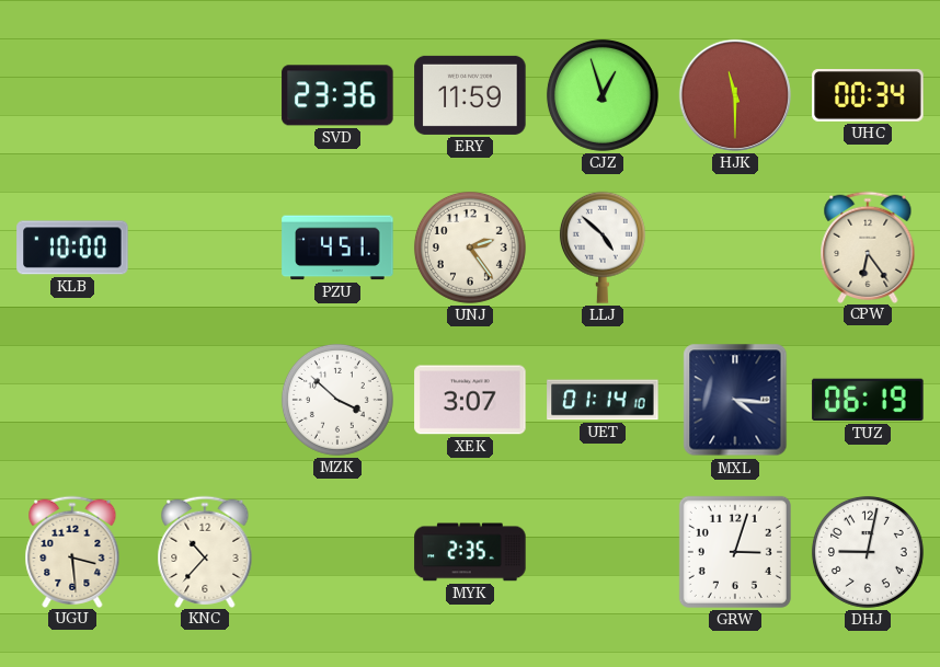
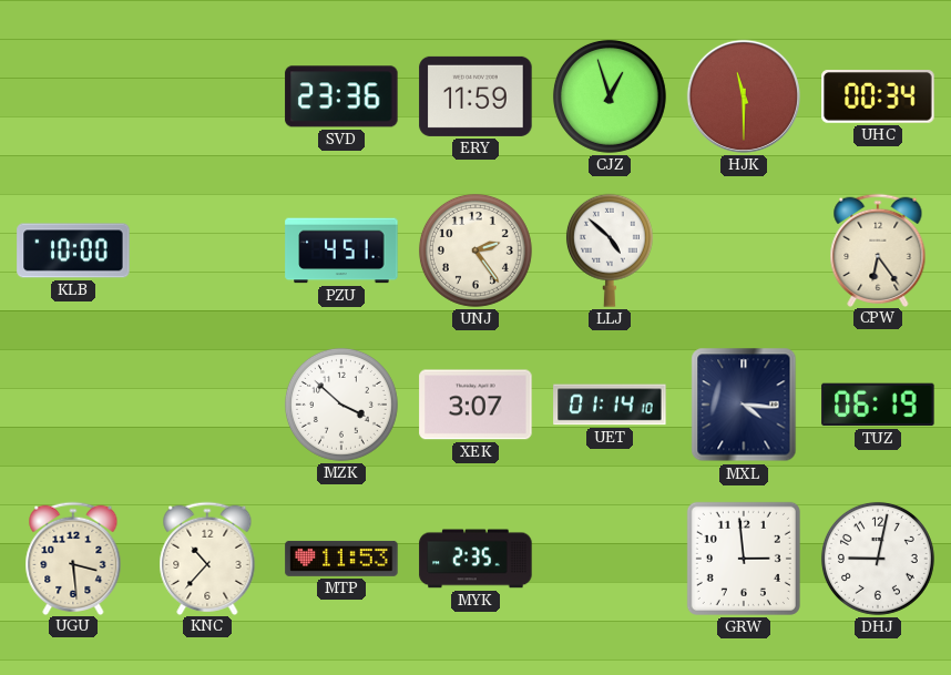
MTP: none -> 11:53
GRW: 3:03 -> 2:59
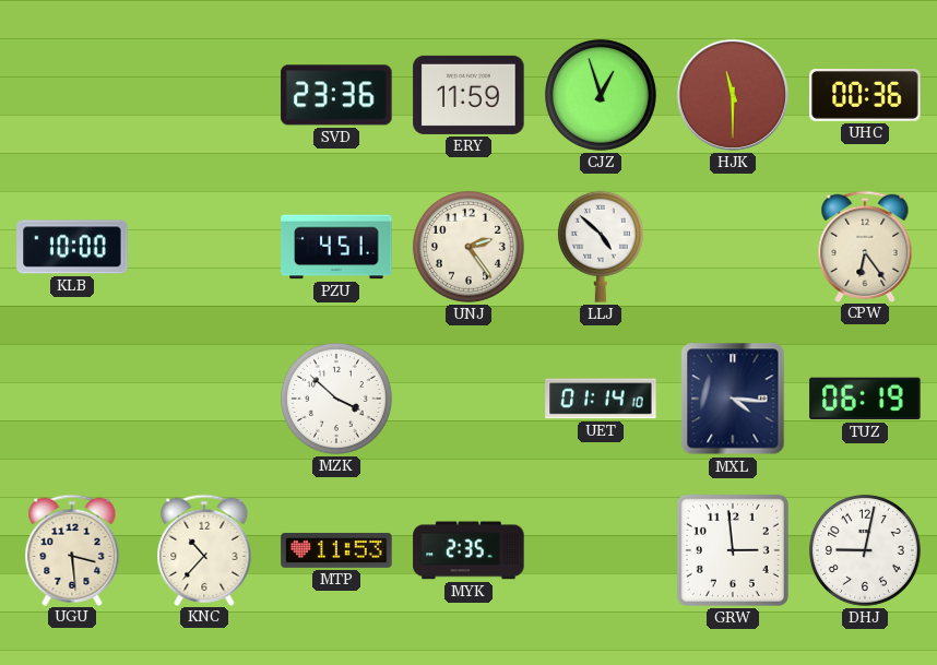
UHC: 00:34 -> 00:36
XEK: 3:07 -> none
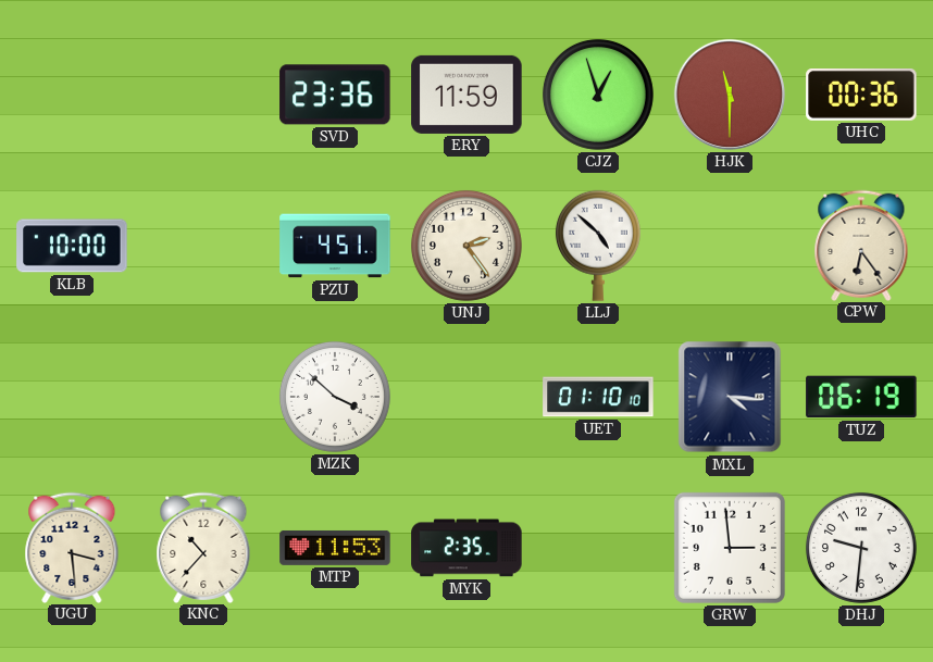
UET: 01:14 -> 01:10
DHJ: 9:02 -> 9:31
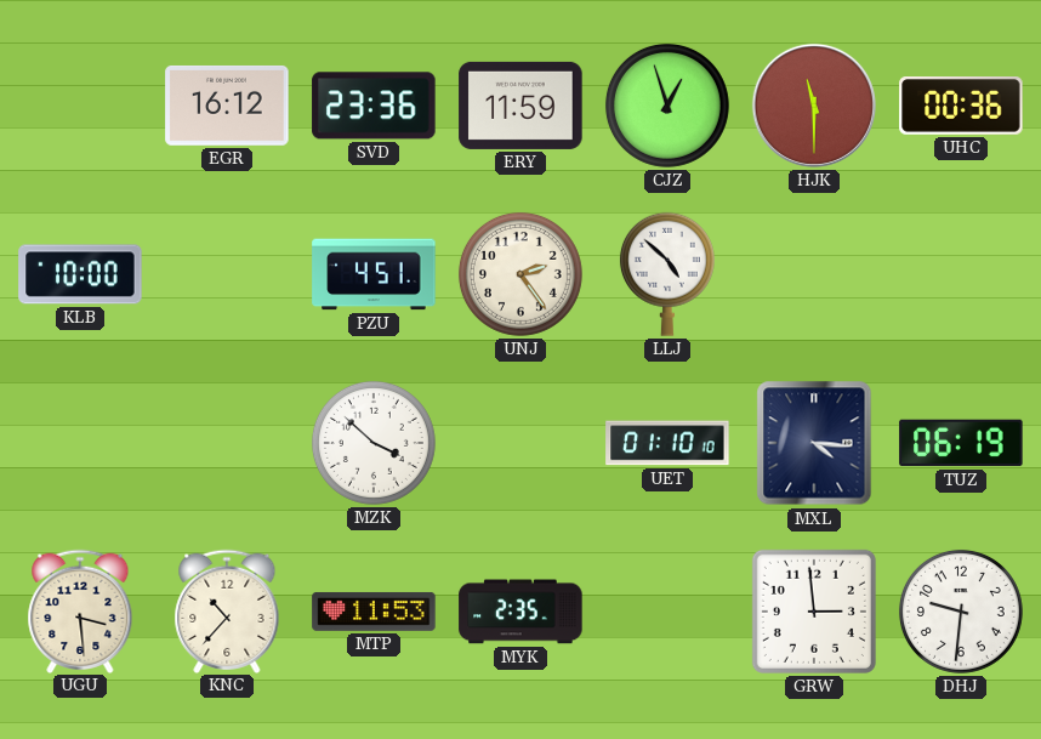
EGR: none -> 16:12
CPW: 6:24 -> none
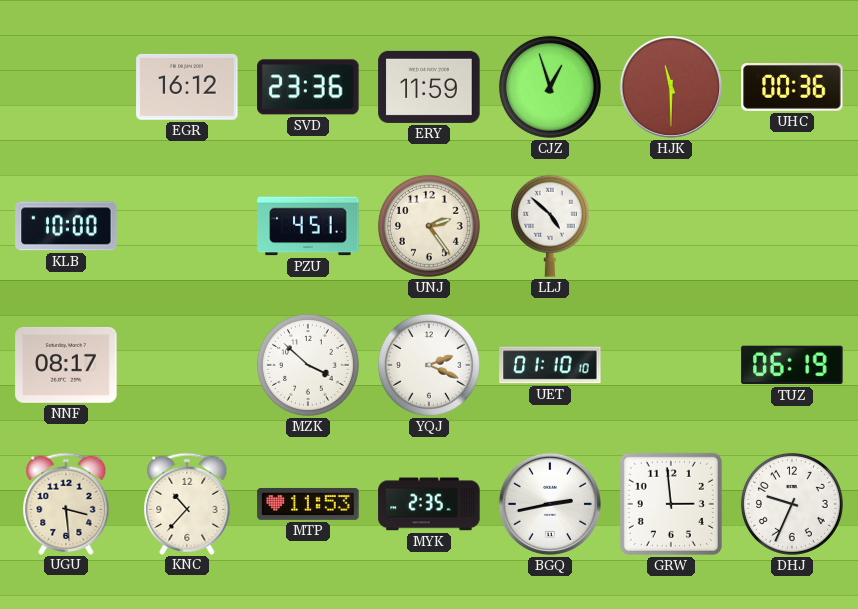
NNF: none -> 08:17
YQJ: none -> 2:19
MXL: 4:16 -> none
BGQ: none -> 2:43
DHJ: 9:31 -> 9:34
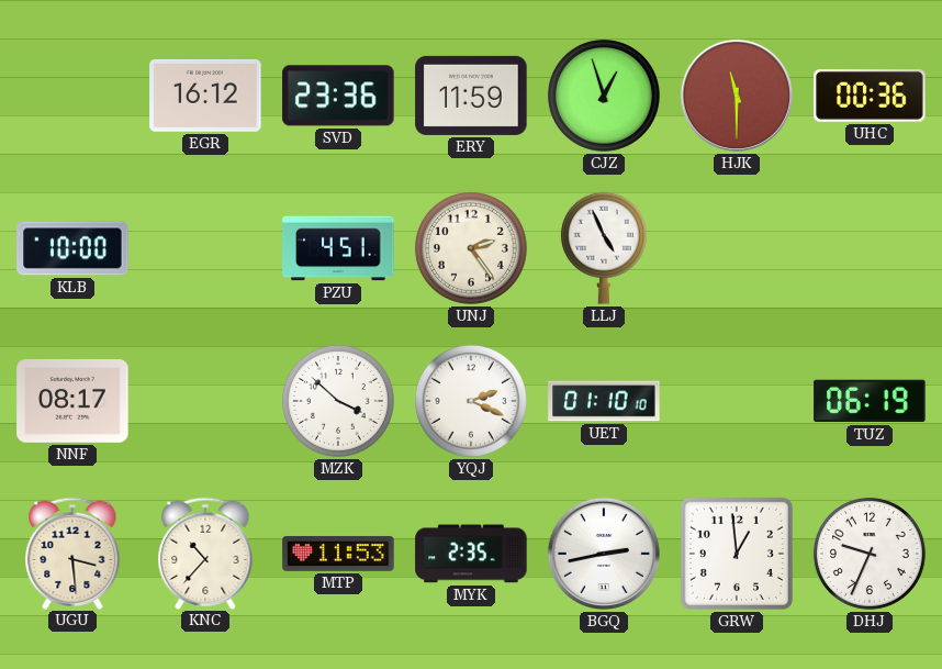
LLJ: 4:52 -> 4:56
GRW: 2:59 -> 12:59
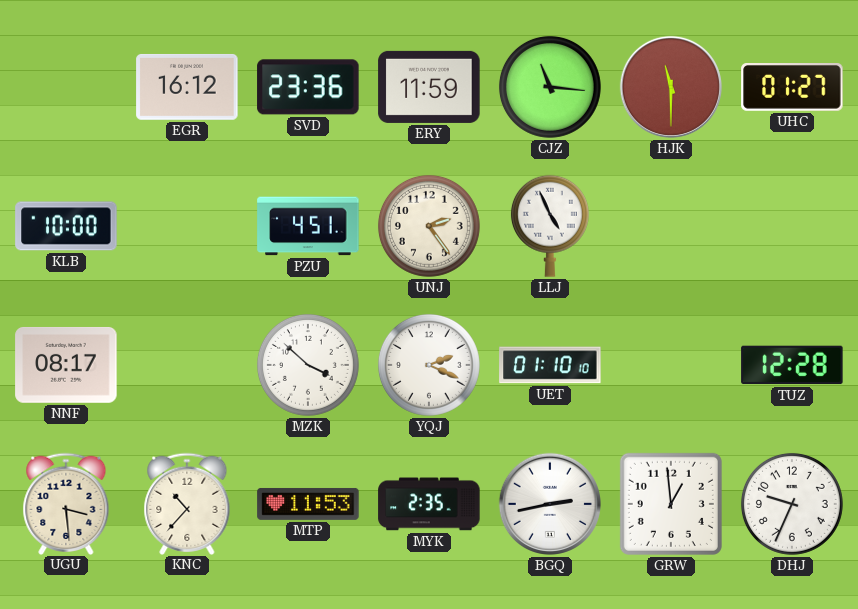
CJZ: 12:57 -> 11:16
UHC: 00:36 -> 01:27
TUZ: 06:19 -> 12:28
